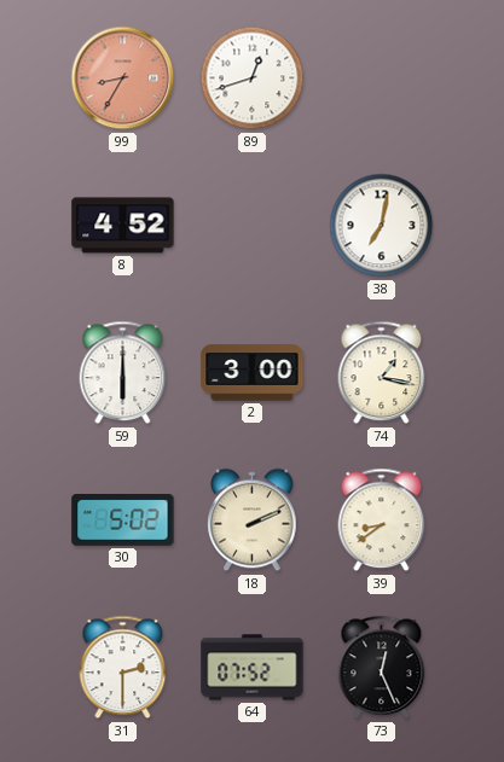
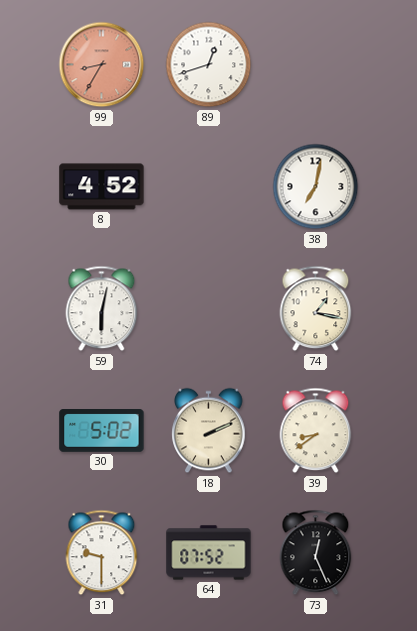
59: 6:00 -> 6:02
2: 3:00 -> none
31: 2:30 -> 9:30
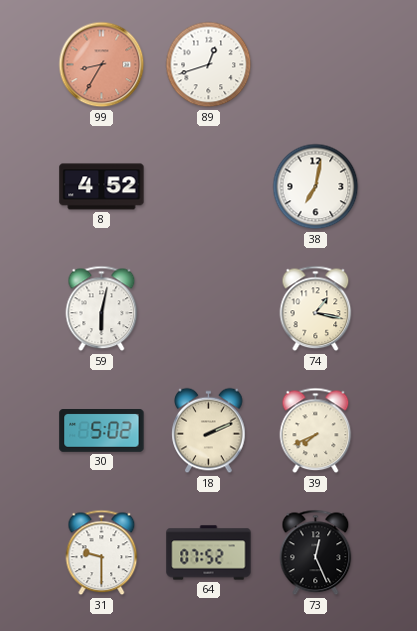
39: 8:39 -> 7:41
